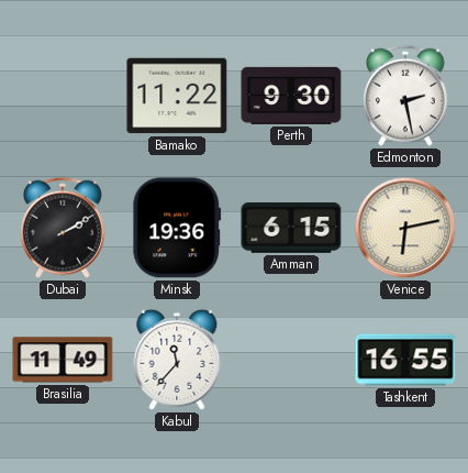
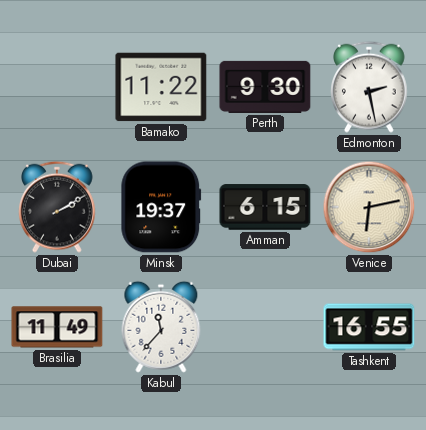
Minsk: 19:36 -> 19:37
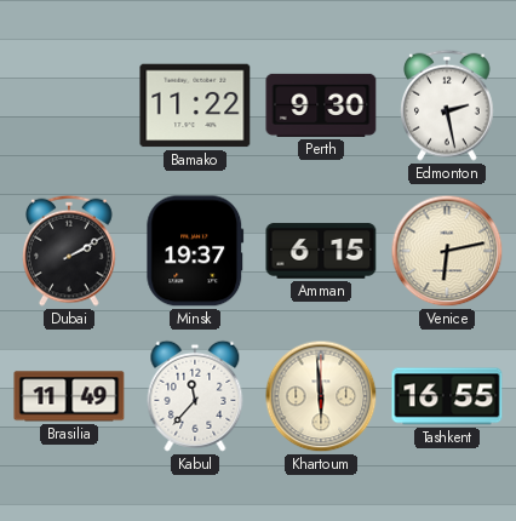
Khartoum: none -> 5:59
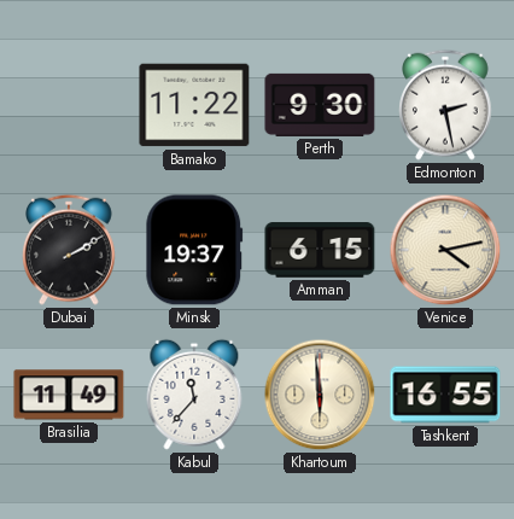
Venice: 6:13 -> 4:13
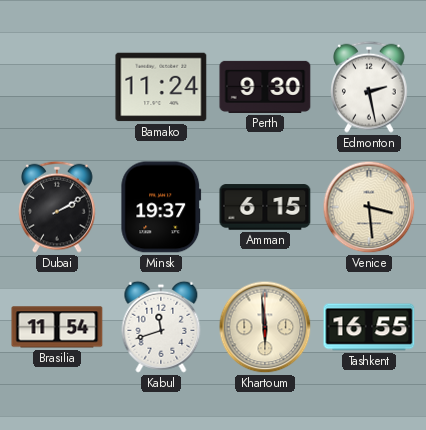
Bamako: 11:22 -> 11:24
Venice: 4:13 -> 3:29
Brasilia: 11:49 -> 11:54
Kabul: 11:37 -> 11:42
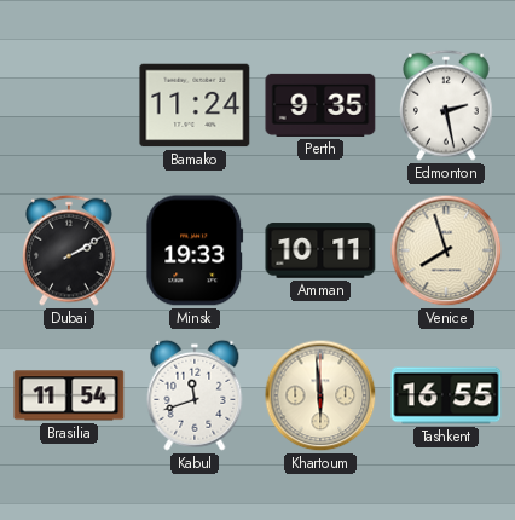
Perth: 9:30 -> 9:35
Minsk: 19:37 -> 19:33
Amman: 6:15 -> 10:11
Venice: 3:29 -> 7:57
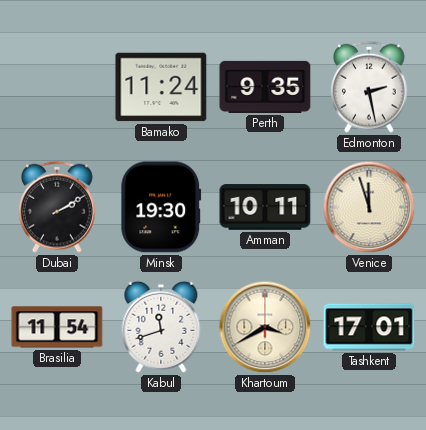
Minsk: 19:33 -> 19:30
Venice: 7:57 -> 11:57
Khartoum: 5:59 -> 3:40
Tashkent: 16:55 -> 17:01
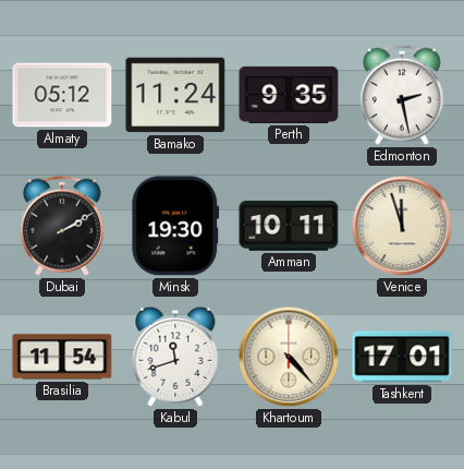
Almaty: none -> 05:12
Khartoum: 3:40 -> 4:23
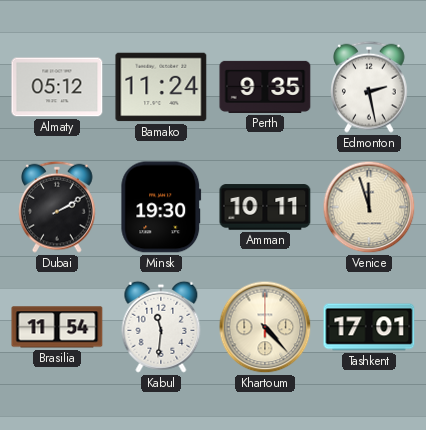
Kabul: 11:42 -> 11:31
